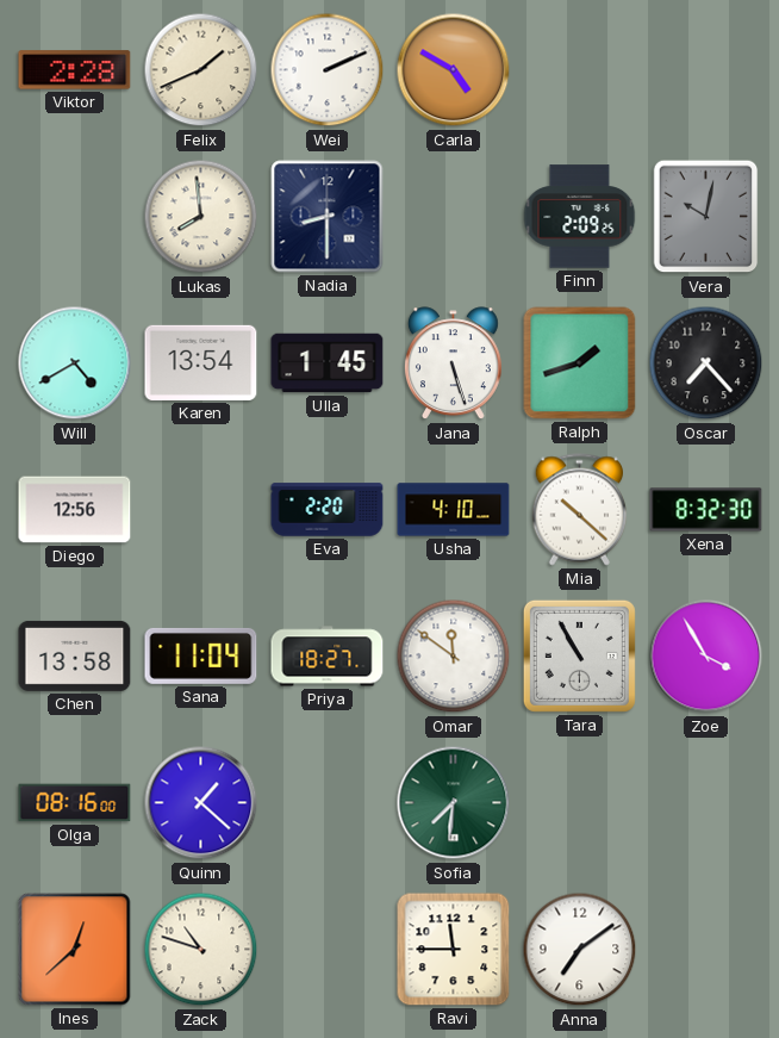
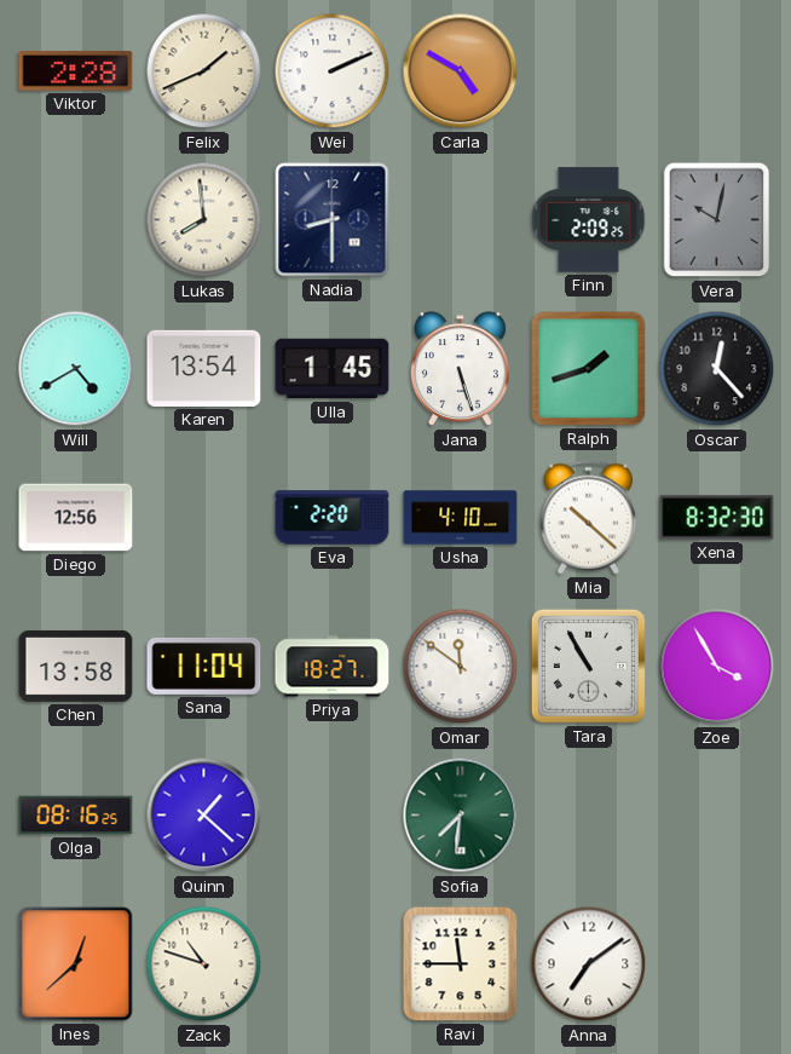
Oscar: 7:23 -> 12:23
Olga: 08:16:00 -> 08:16:25
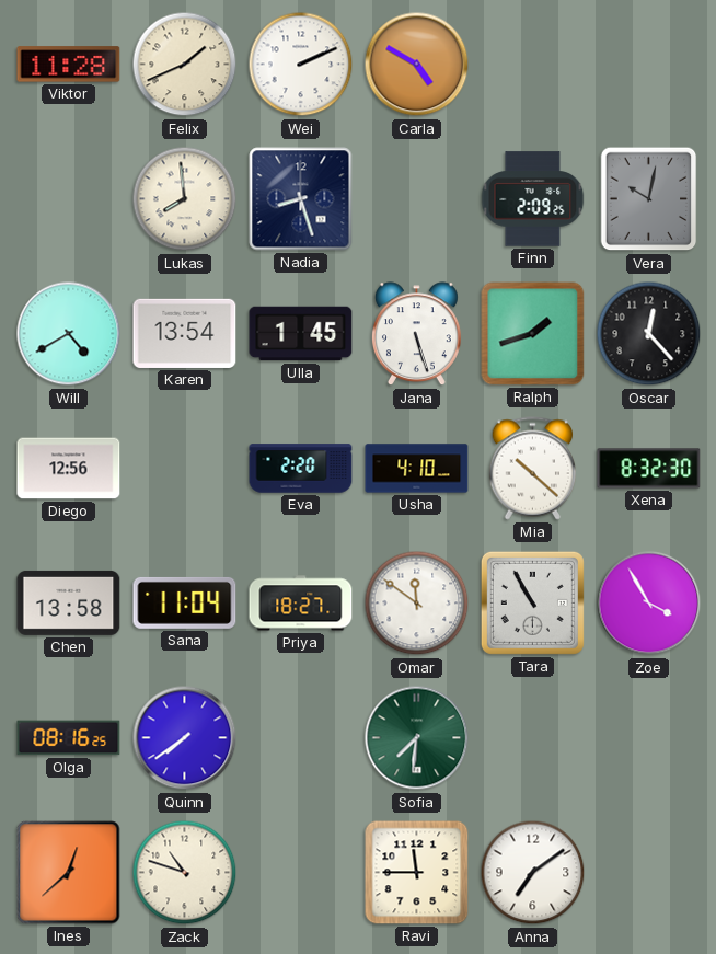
Viktor: 2:28 -> 11:28
Nadia: 8:30 -> 8:27
Quinn: 1:22 -> 7:39
